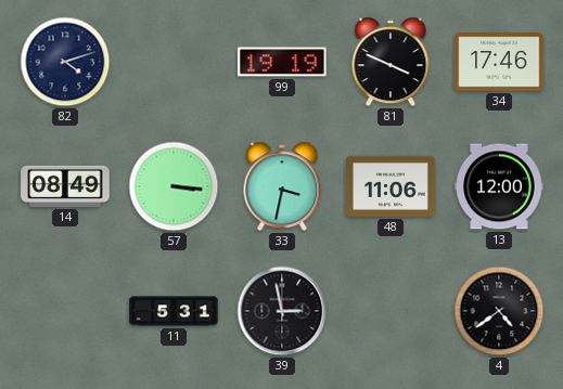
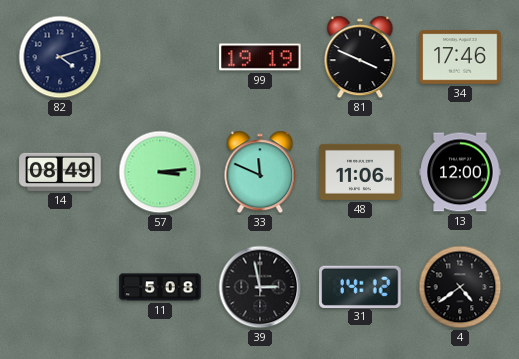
57: 3:16 -> 3:14
33: 3:32 -> 11:49
11: 5:31 -> 5:08
31: none -> 14:12
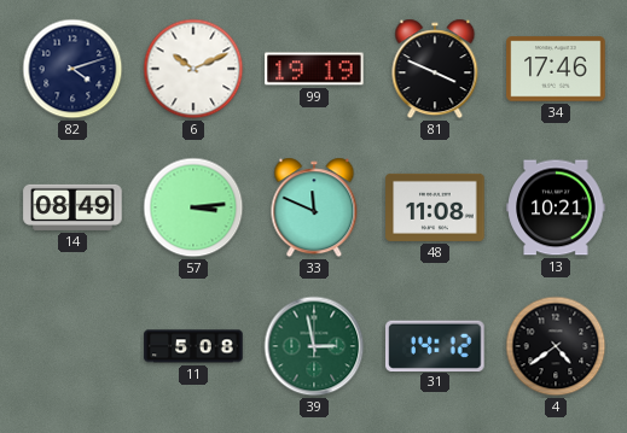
6: none -> 10:11
48: 11:06 -> 11:08
13: 12:00 -> 10:21
39 dial: black -> green
